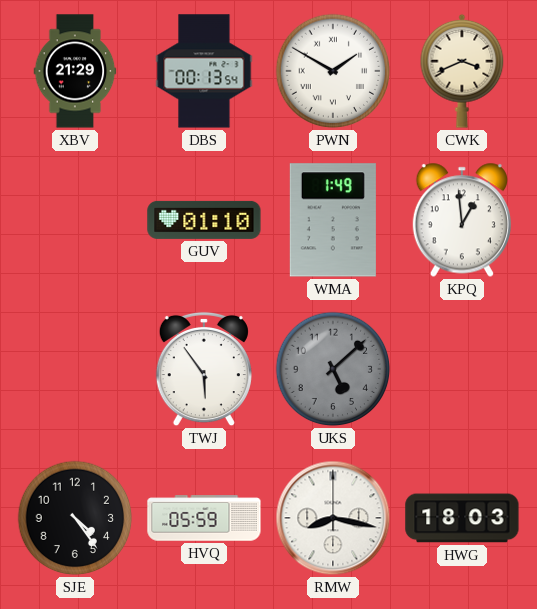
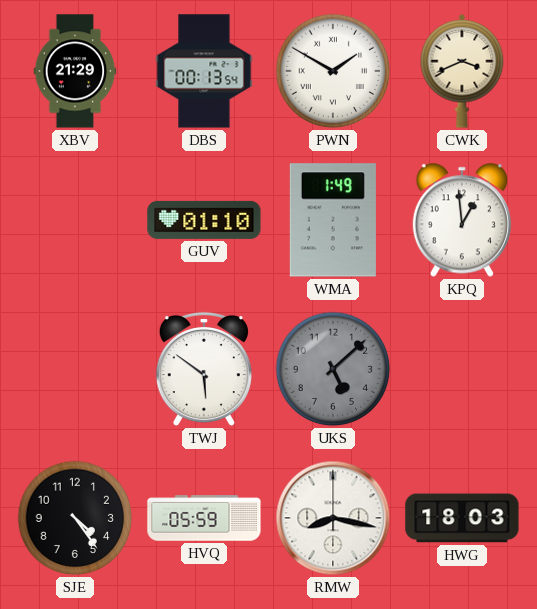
TWJ: 5:54 -> 5:51
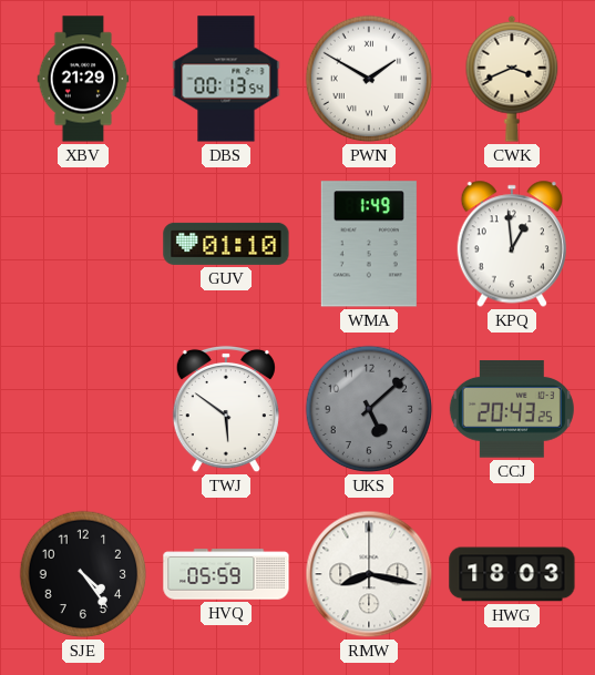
CCJ: none -> 20:43
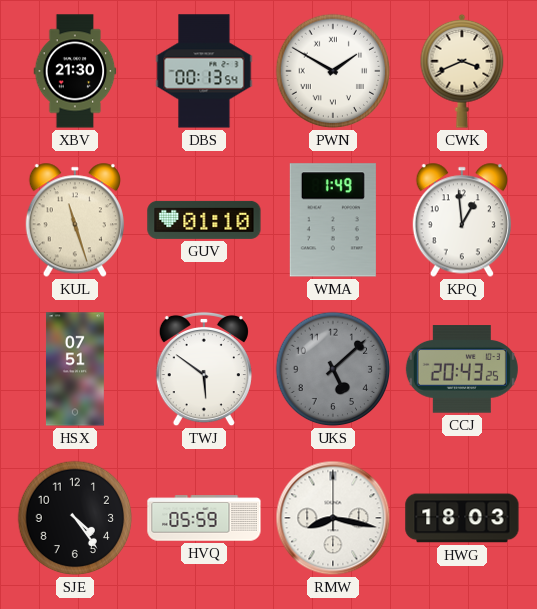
XBV: 21:29 -> 21:30
KUL: none -> 11:27
HSX: none -> 07:51
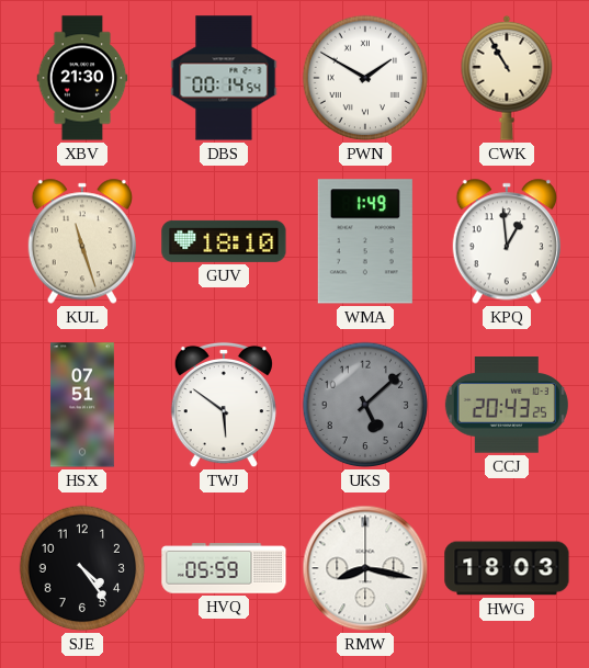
DBS: 00:13 -> 00:14
CWK: 3:41 -> 10:55
GUV: 01:10 -> 18:10
